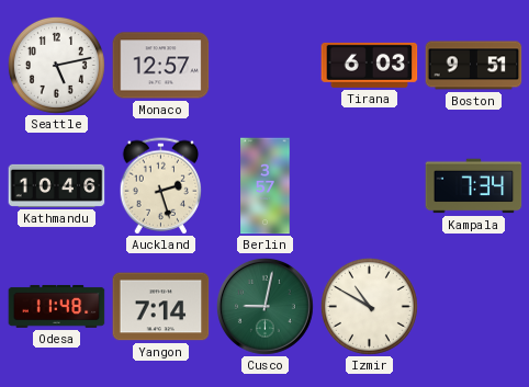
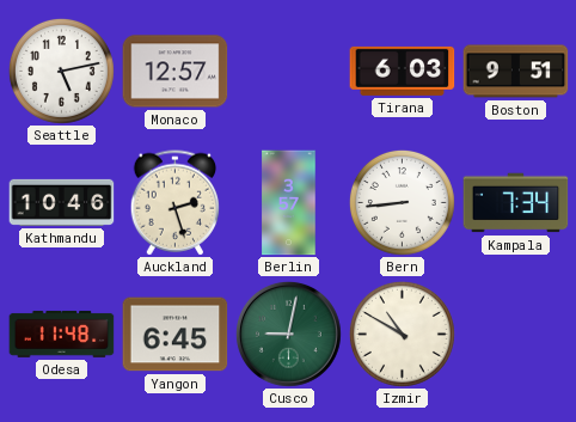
Bern: none -> 8:44
Yangon: 7:14 -> 6:45
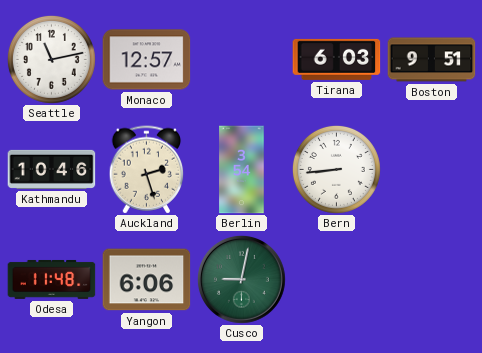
Seattle: 5:13 -> 11:13
Berlin: 3:57 -> 3:54
Kampala: 7:34 -> none
Yangon: 6:45 -> 6:06
Izmir: 10:50 -> none
